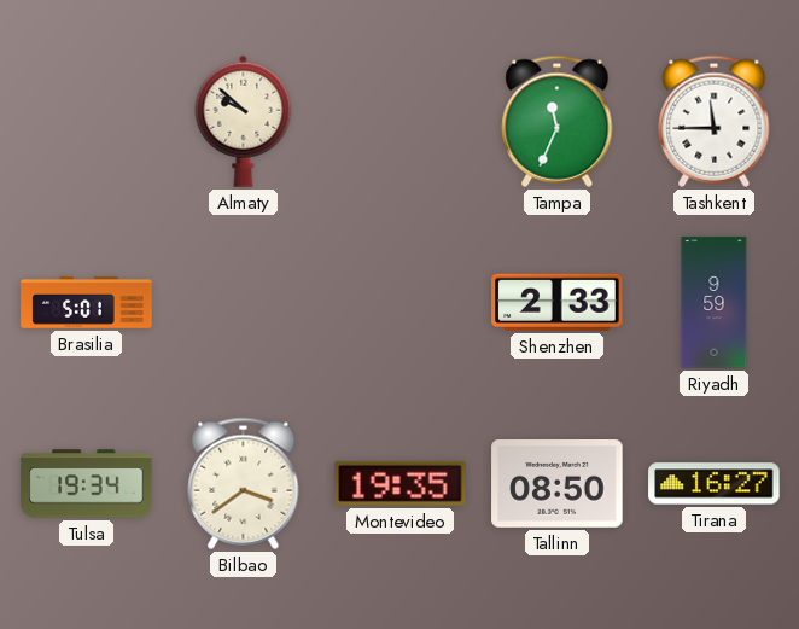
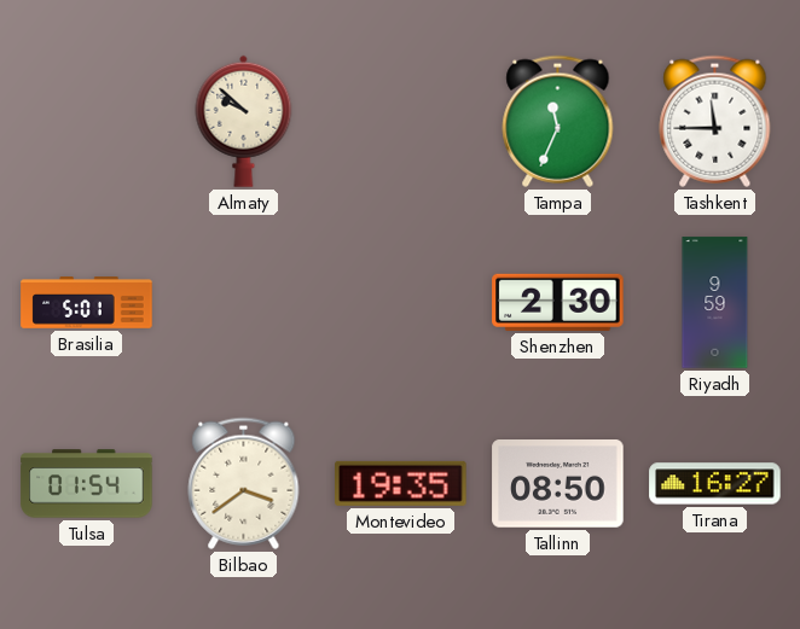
Shenzhen: 2:33 -> 2:30
Tulsa: 19:34 -> 01:54
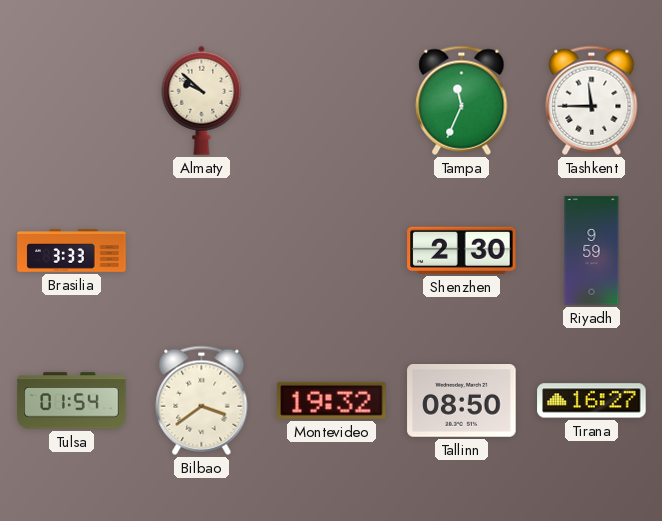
Brasilia: 5:01 -> 3:33
Montevideo: 19:35 -> 19:32
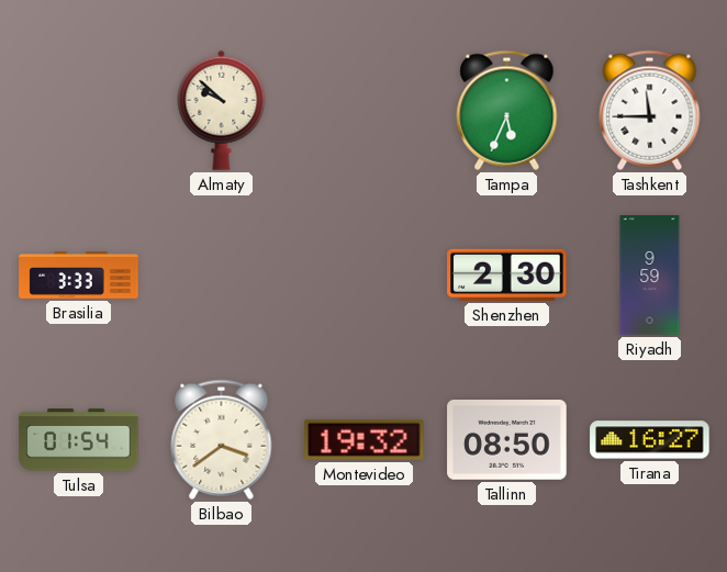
Tampa: 11:34 -> 5:34
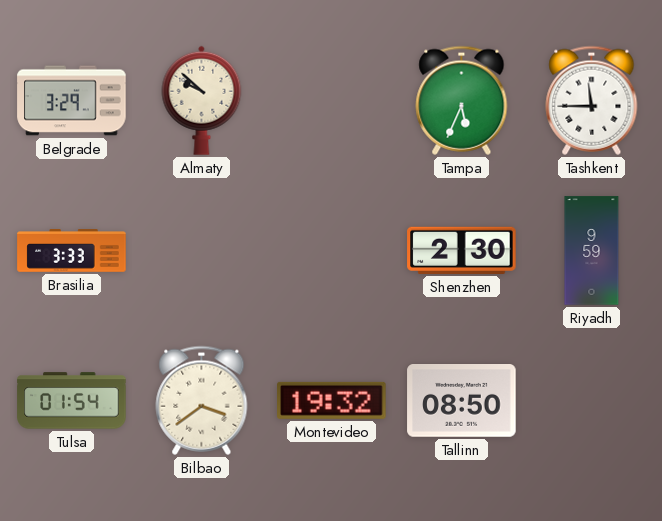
Belgrade: none -> 3:29
Tirana: 16:27 -> none
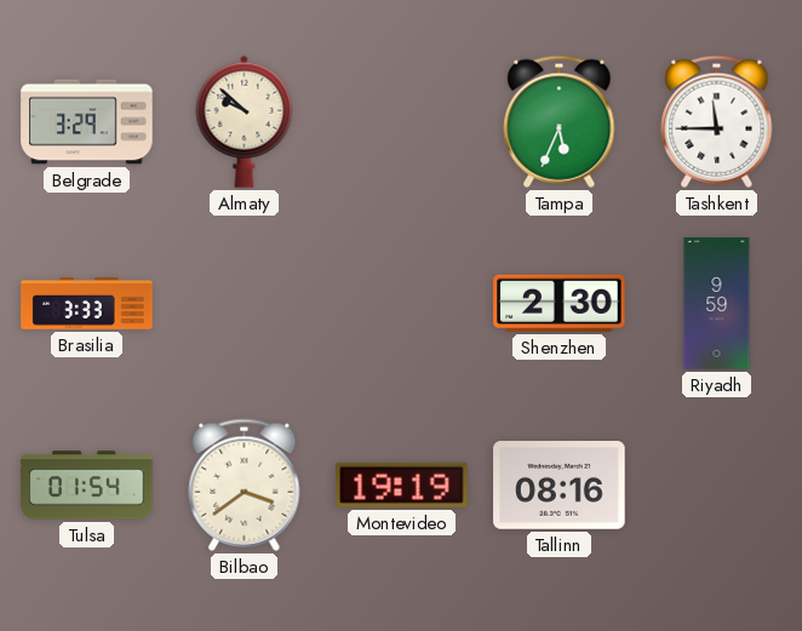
Montevideo: 19:32 -> 19:19
Tallinn: 08:50 -> 08:16
